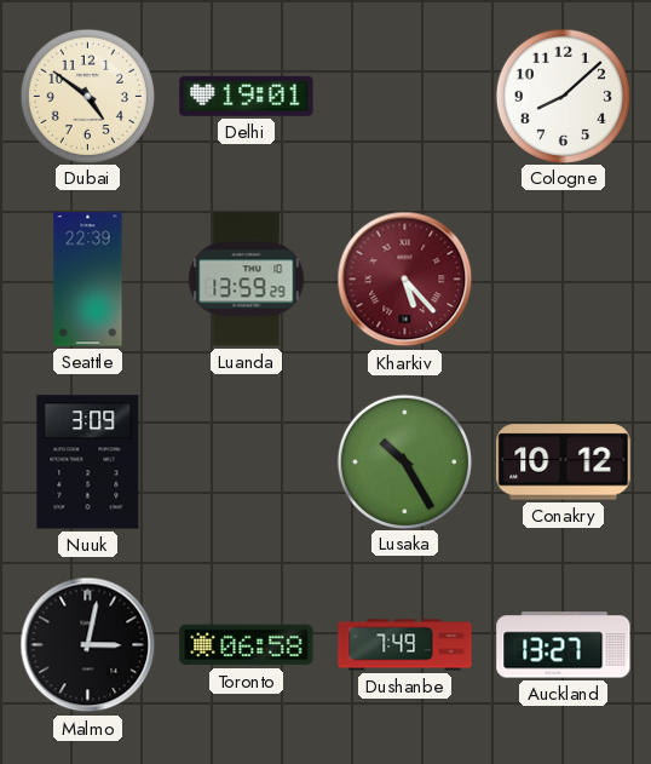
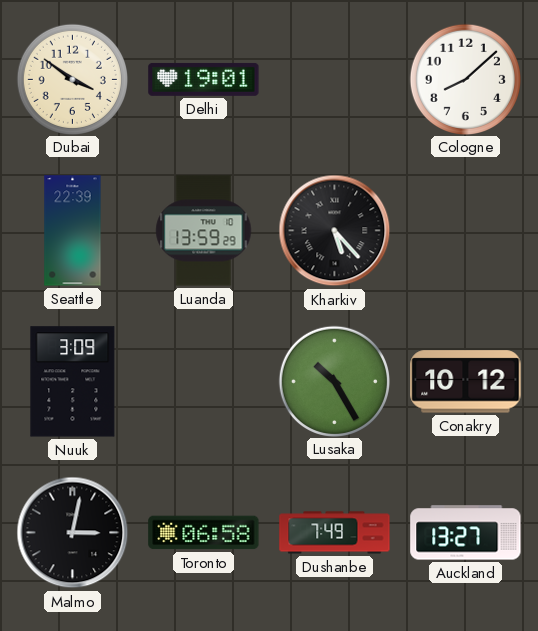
Dubai: 4:51 -> 3:51
Kharkiv dial: burgundy -> black
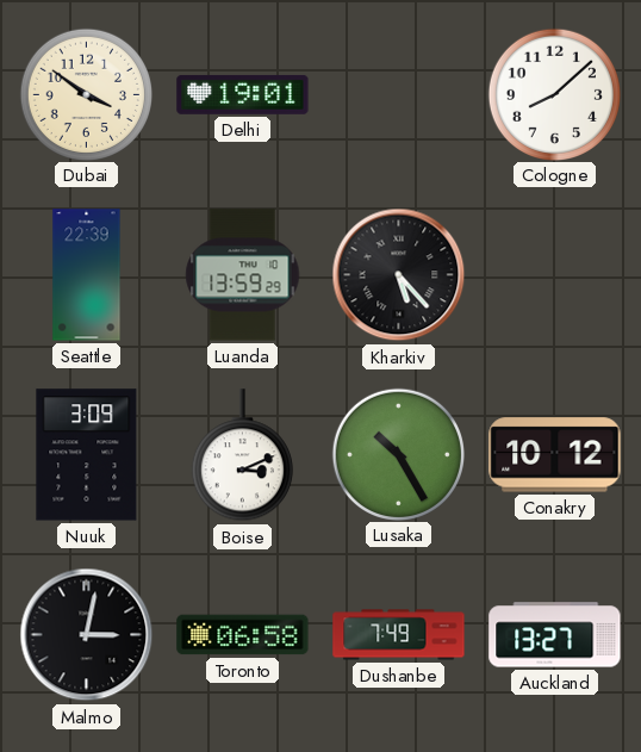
Boise: none -> 3:11
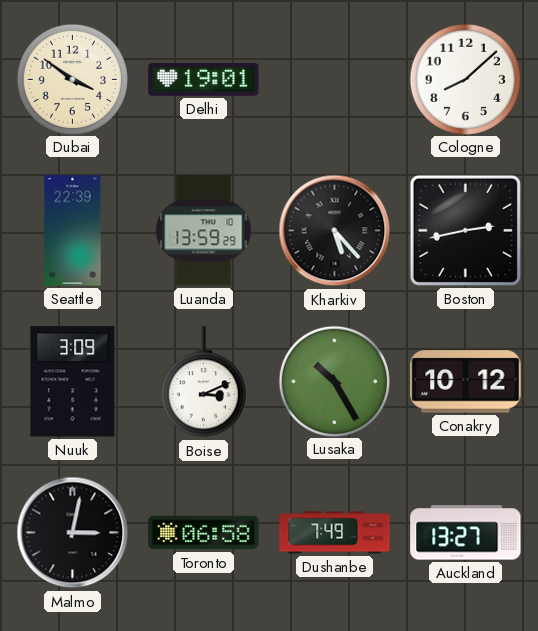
Boston: none -> 2:43
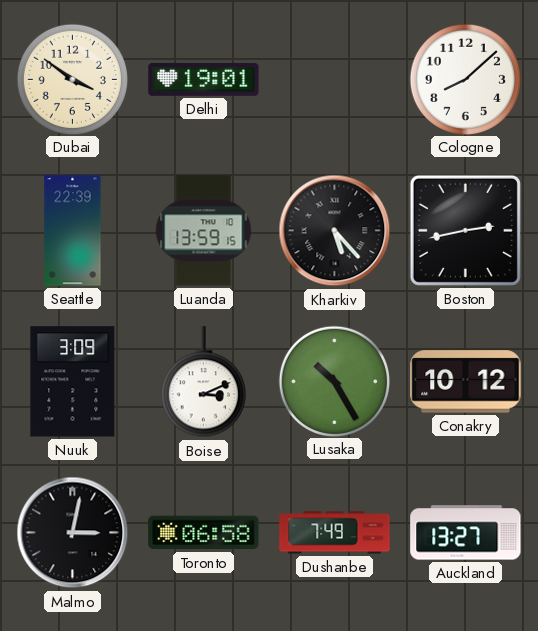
Luanda: 13:59:29 -> 13:59:15
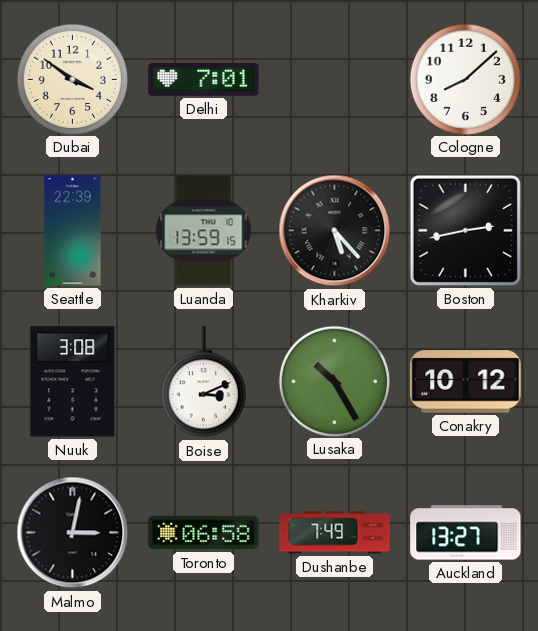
Delhi: 19:01 -> 7:01
Nuuk: 3:09 -> 3:08
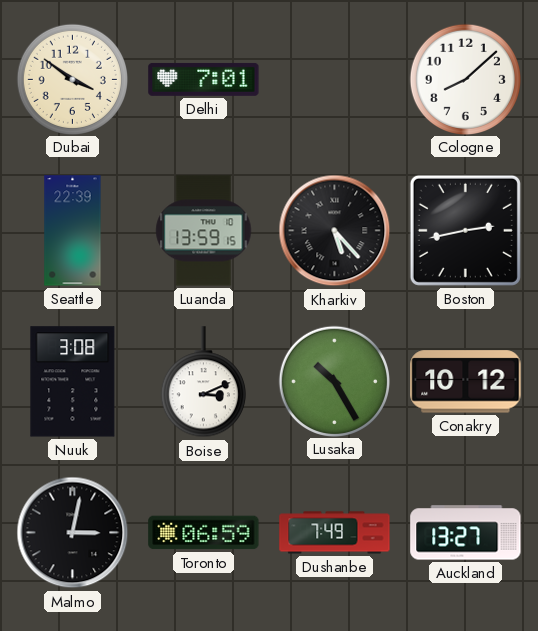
Toronto: 06:58 -> 06:59
